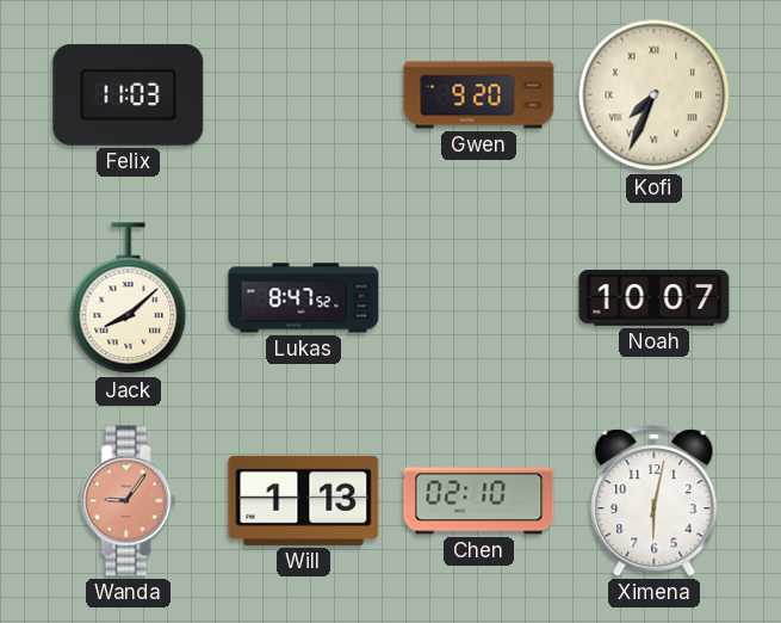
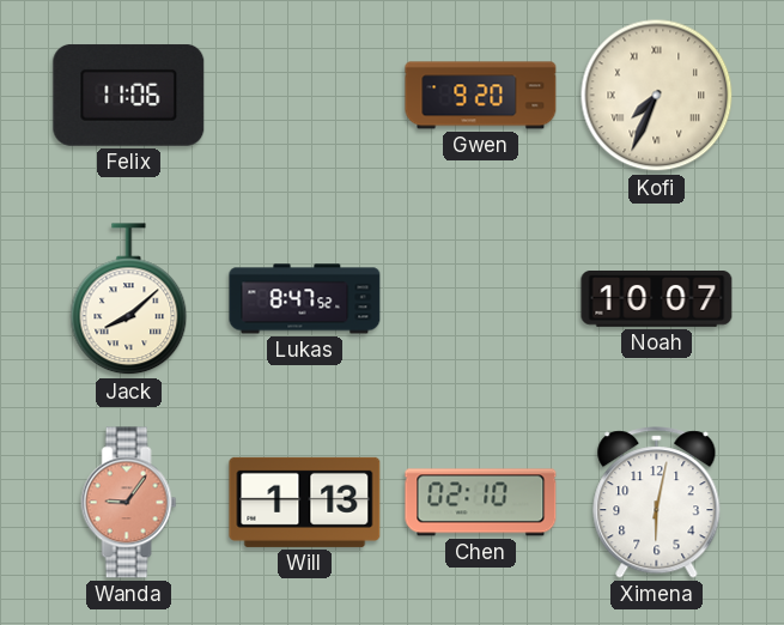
Felix: 11:03 -> 11:06
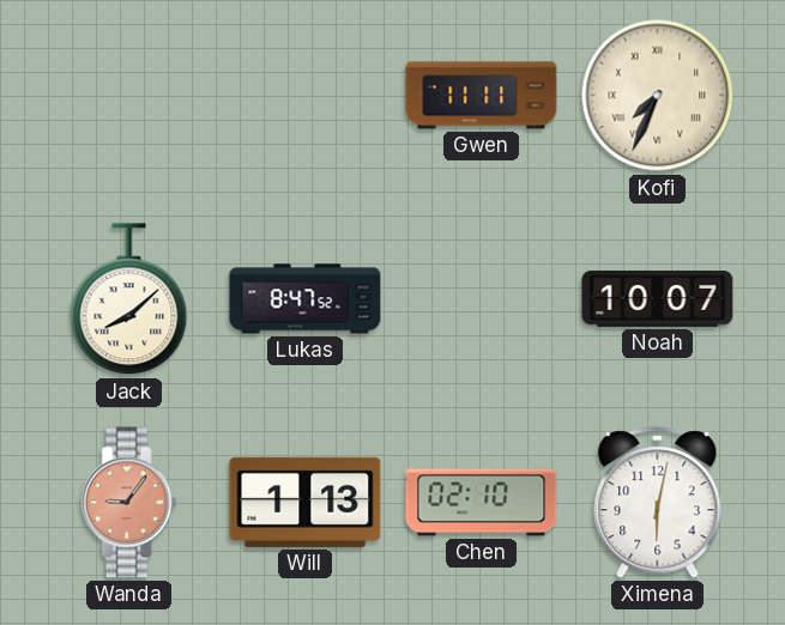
Felix: 11:06 -> none
Gwen: 9:20 -> 11:11
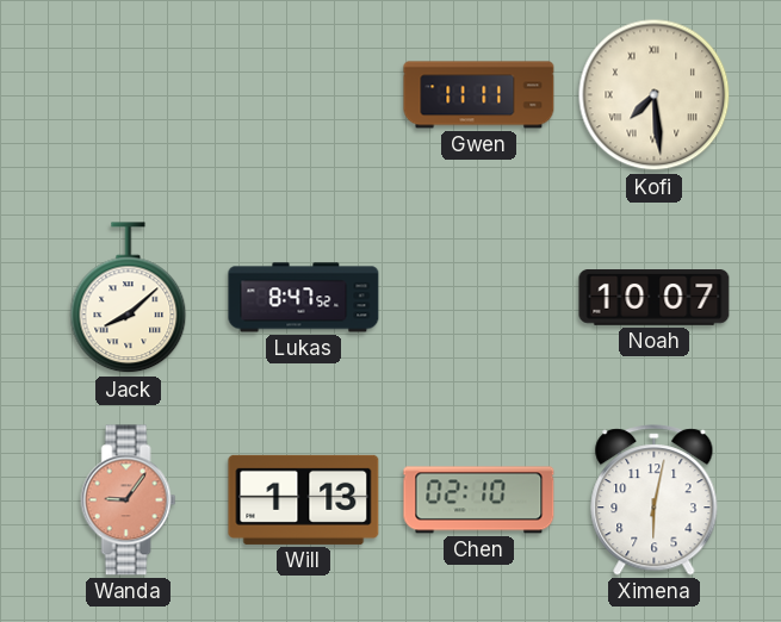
Kofi: 7:34 -> 7:29
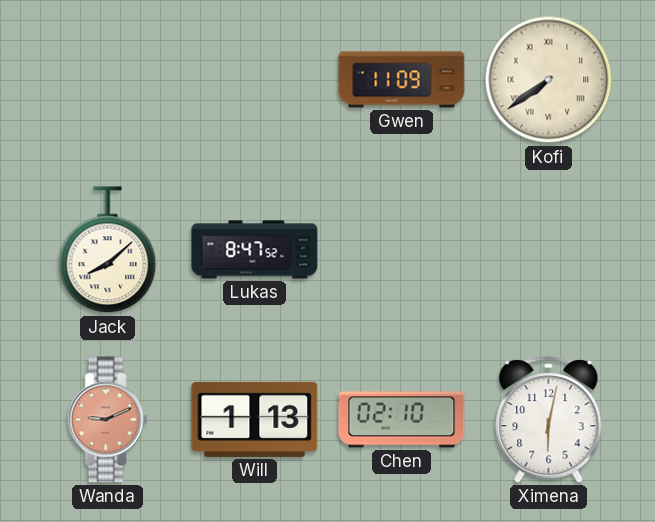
Gwen: 11:11 -> 11:09
Kofi: 7:29 -> 7:39
Noah: 10:07 -> none
Wanda: 9:06 -> 9:11
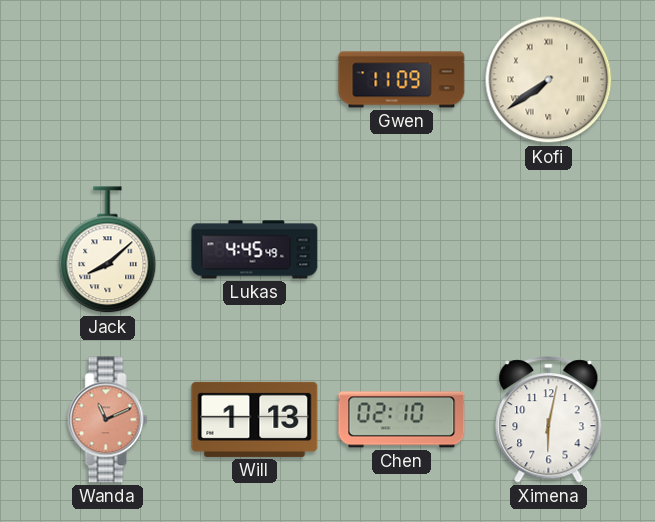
Lukas: 8:47 -> 4:45
Wanda: 9:11 -> 11:11
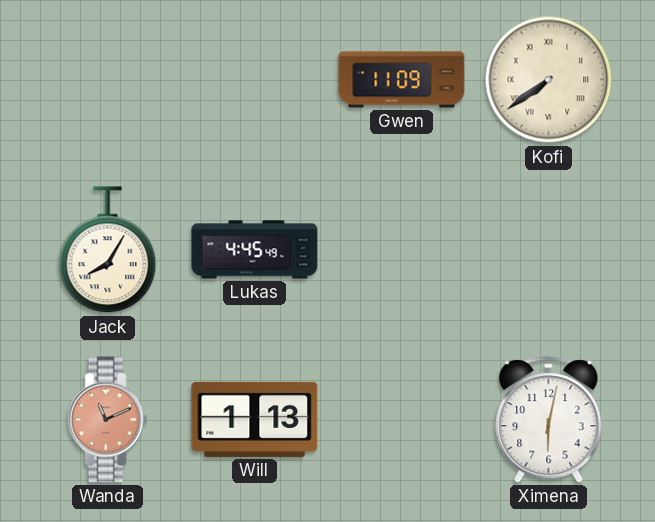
Jack: 8:08 -> 8:05
Chen: 02:10 -> none
